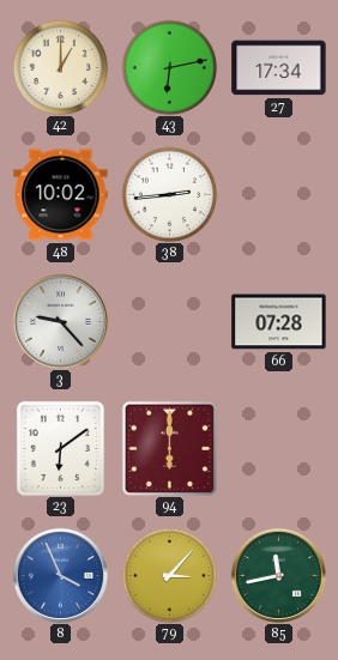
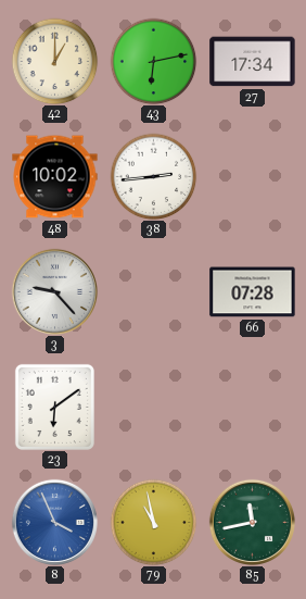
94: 6:00 -> none
79: 3:07 -> 10:58
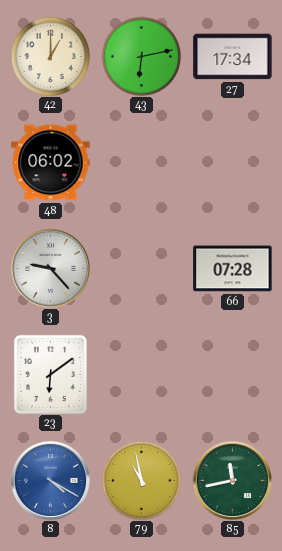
48: 10:02 -> 06:02
38: 2:44 -> none
8: 3:56 -> 4:20
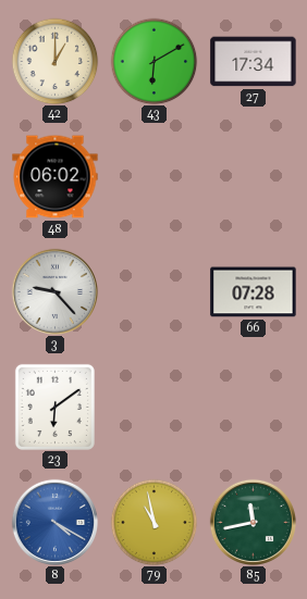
43: 6:13 -> 6:10
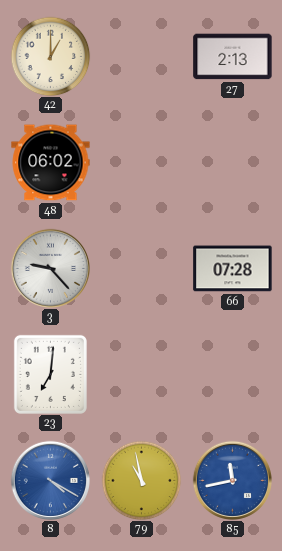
43: 6:10 -> none
27: 17:34 -> 2:13
23: 6:09 -> 7:01
85 dial: green -> blue
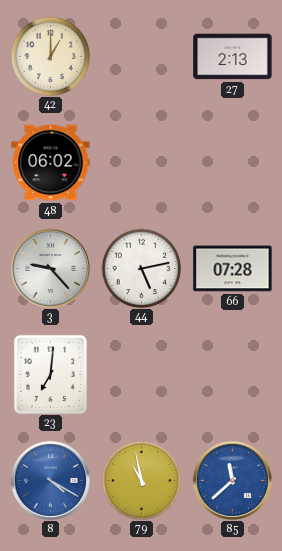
44: none -> 5:13
85: 11:43 -> 11:38
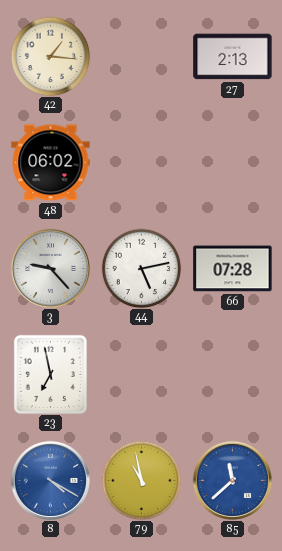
42: 1:00 -> 1:16
23: 7:01 -> 6:58
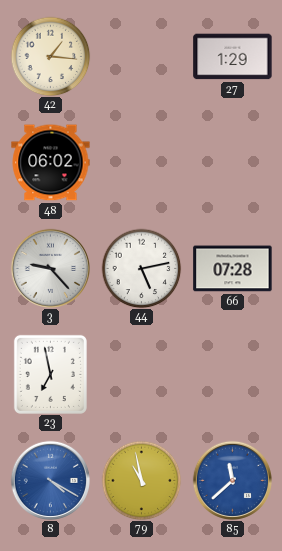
27: 2:13 -> 1:29
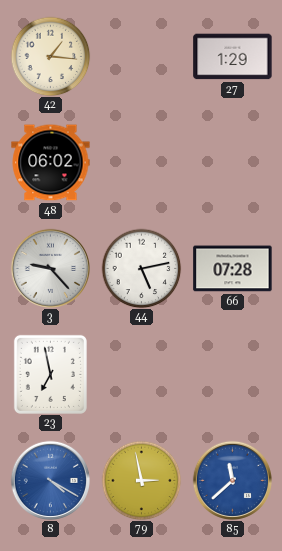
79: 10:58 -> 2:58
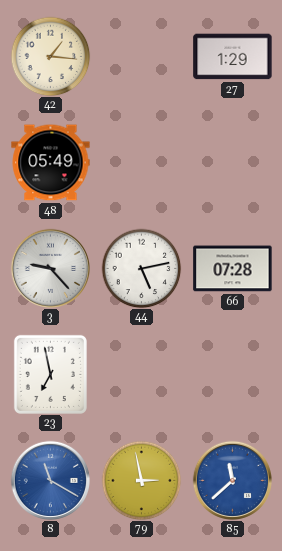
48: 06:02 -> 05:49
8: 4:20 -> 11:20
